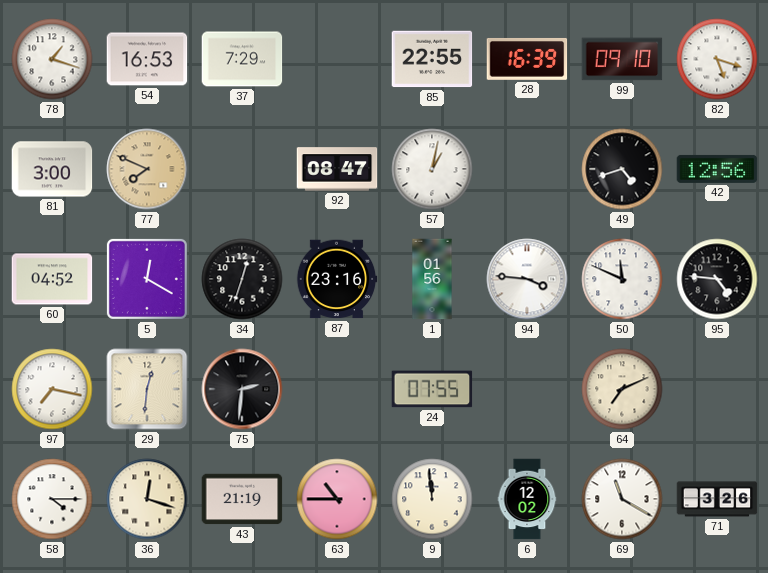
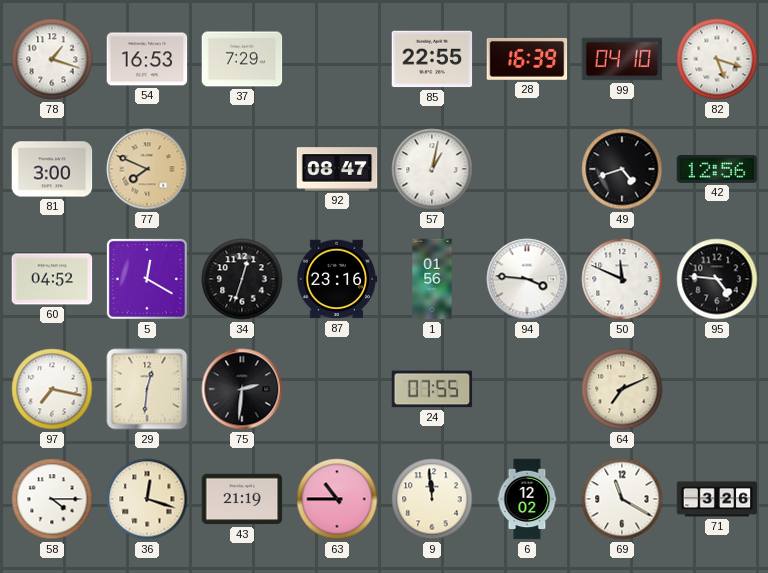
99: 09:10 -> 04:10
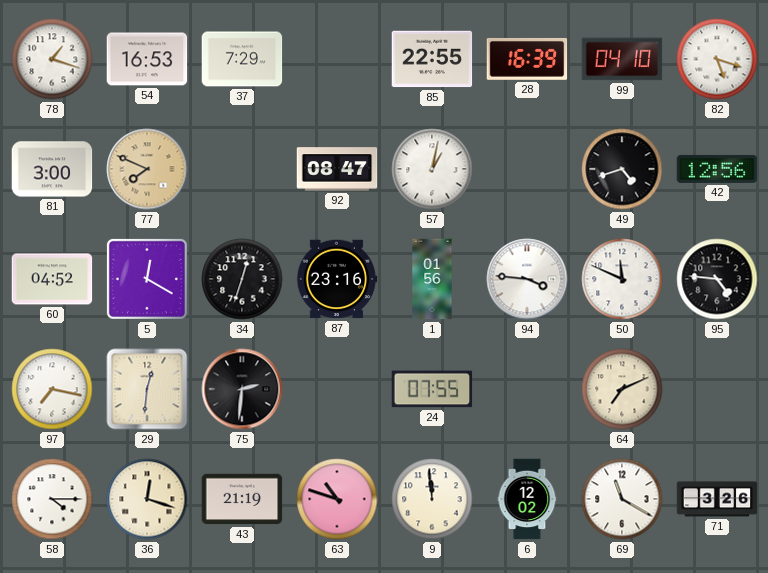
63: 10:45 -> 10:48
